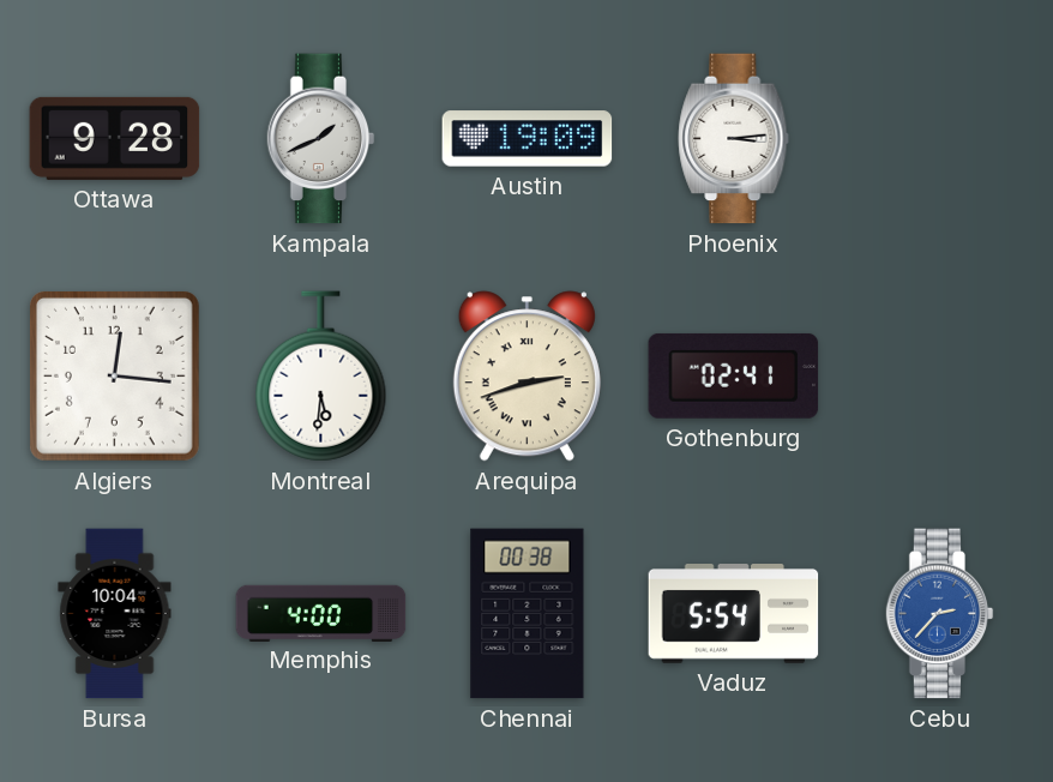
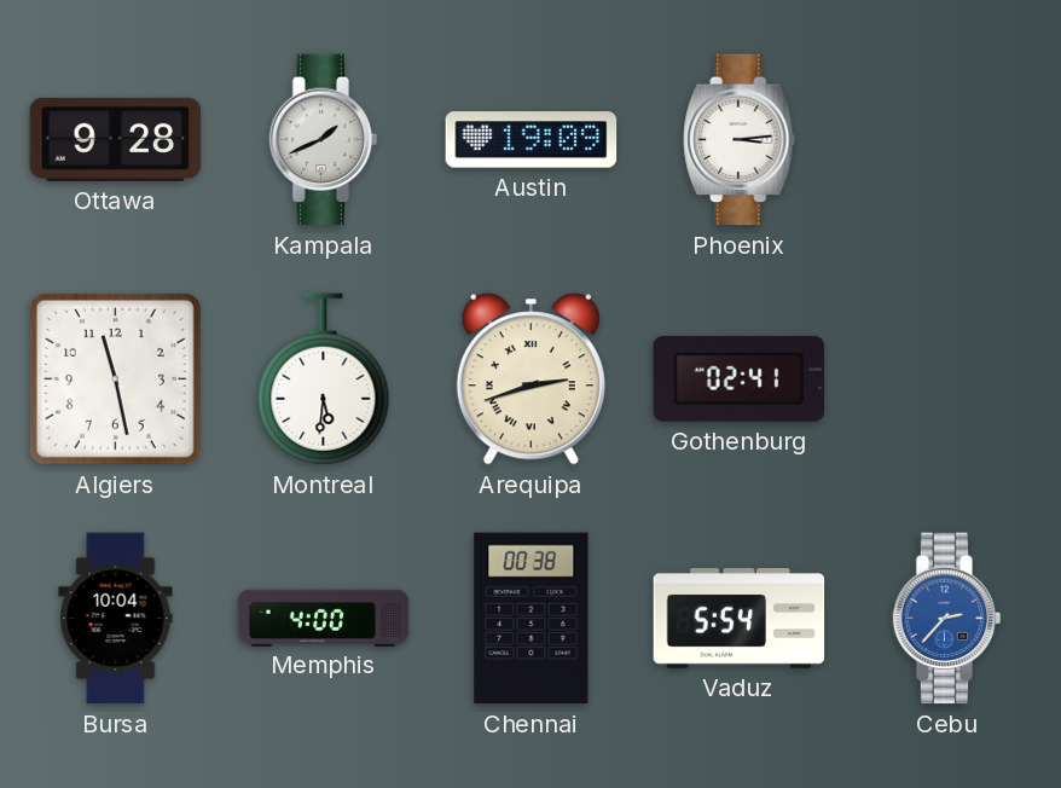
Algiers: 12:16 -> 11:28
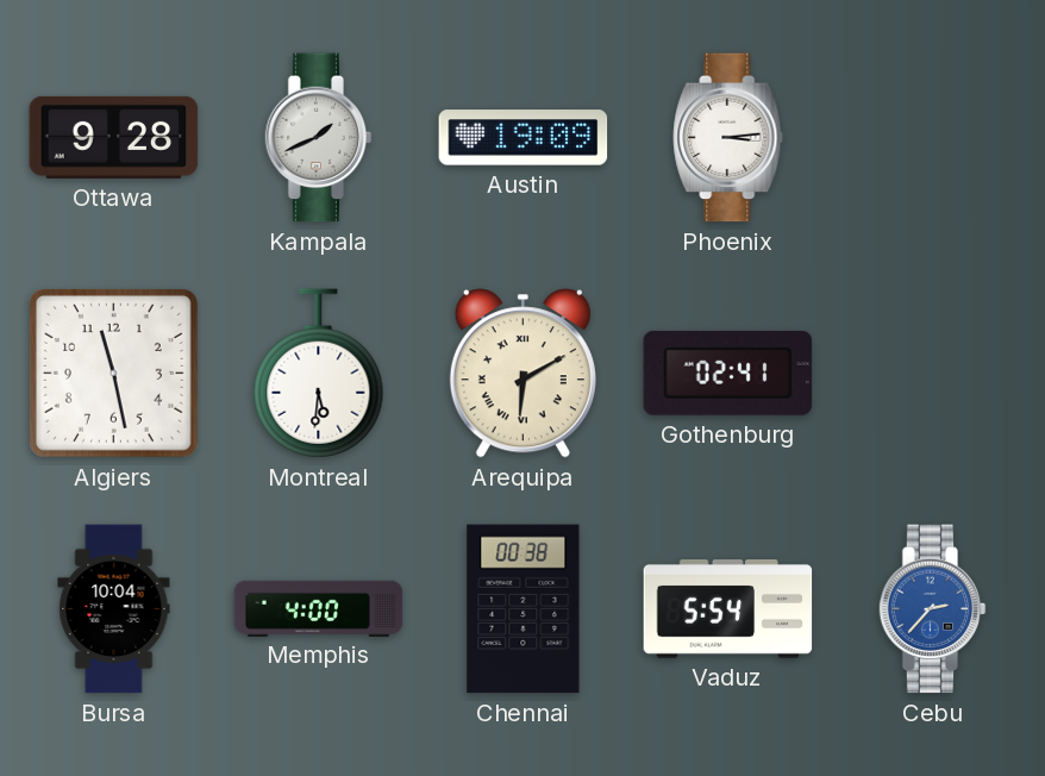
Arequipa: 2:42 -> 6:10
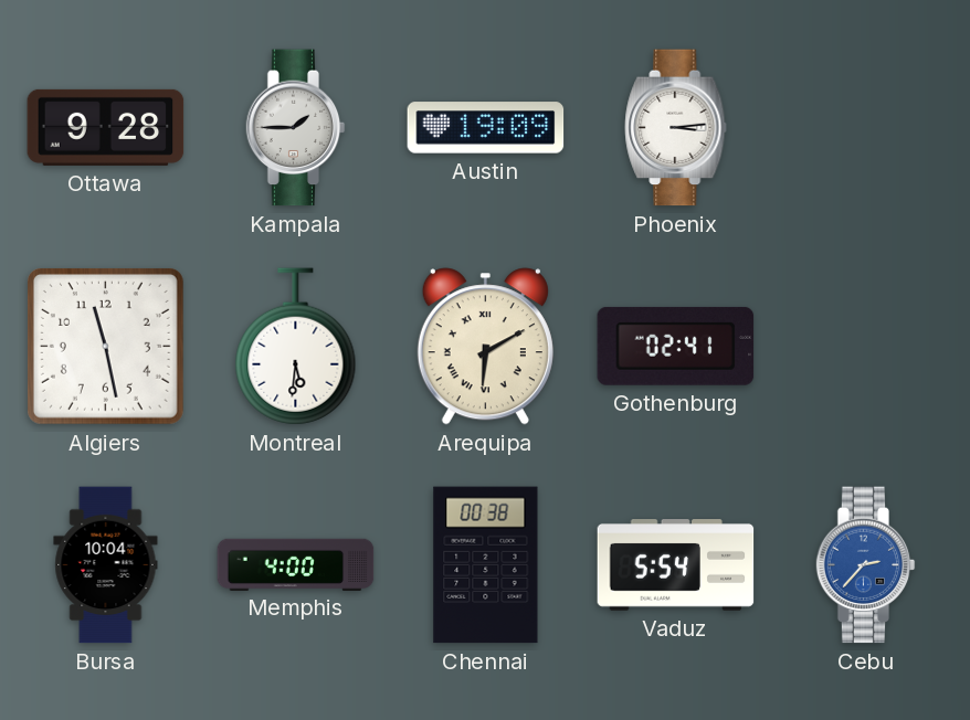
Kampala: 1:41 -> 1:45
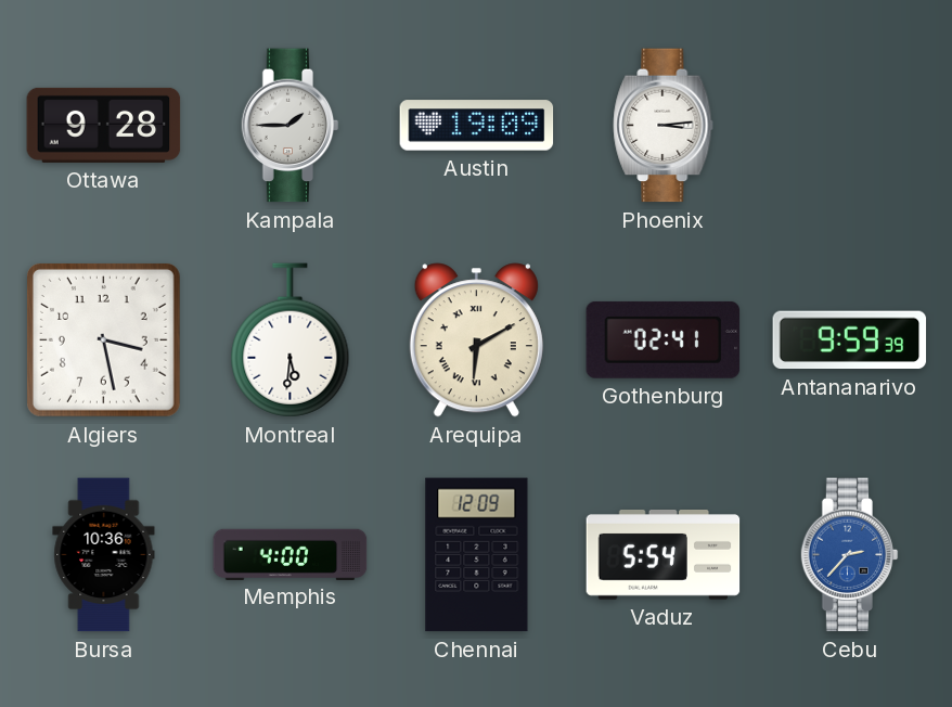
Algiers: 11:28 -> 3:28
Antananarivo: none -> 9:59
Bursa: 10:04 -> 10:36
Chennai: 00:38 -> 12:09
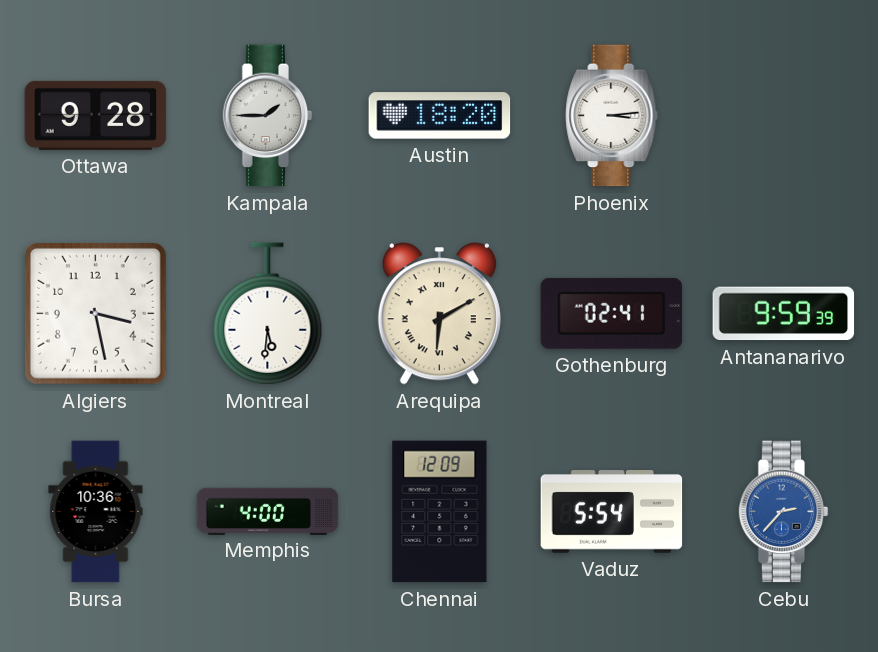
Austin: 19:09 -> 18:20
